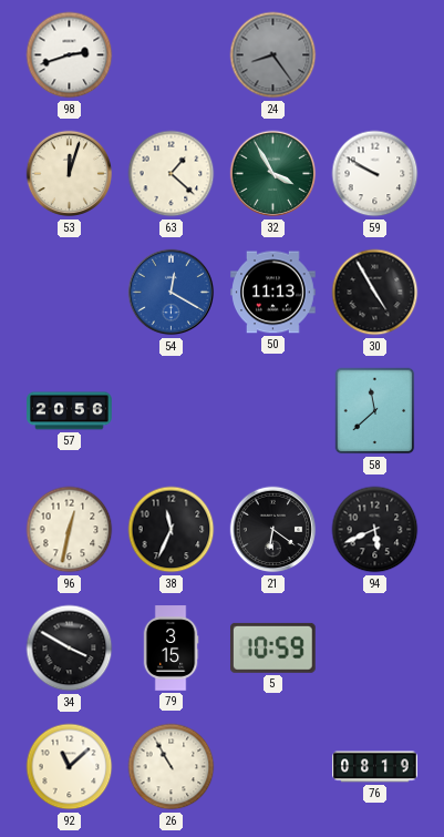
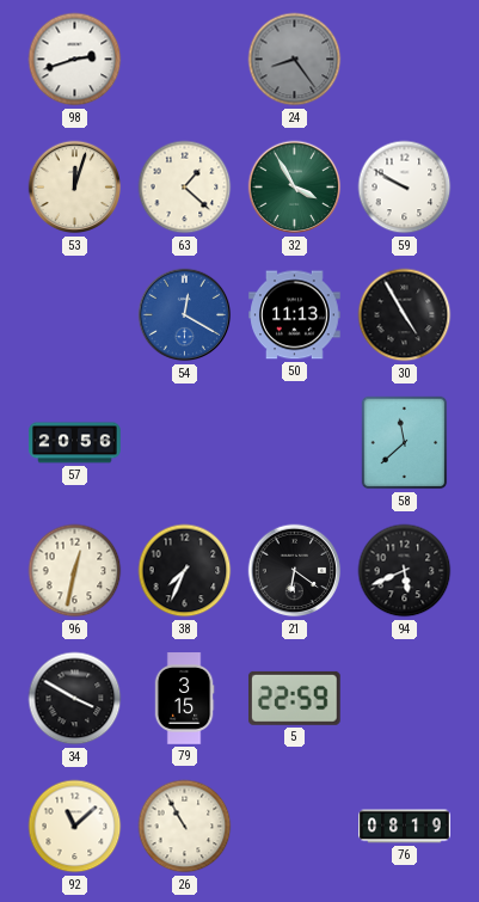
38: 11:34 -> 7:34
5: 10:59 -> 22:59
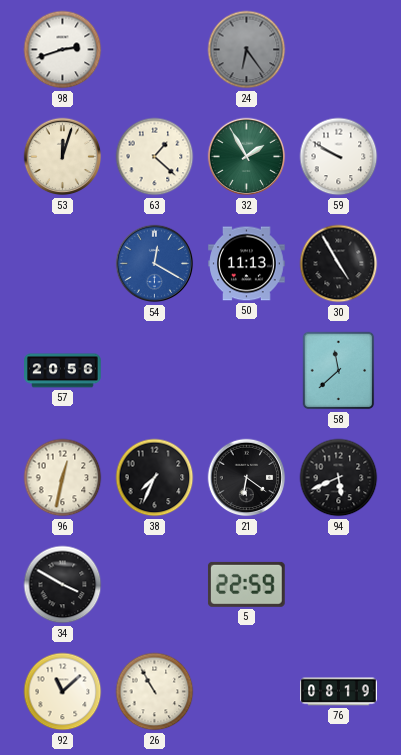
24: 8:24 -> 6:24
32: 3:55 -> 1:55
79: 3:15 -> none
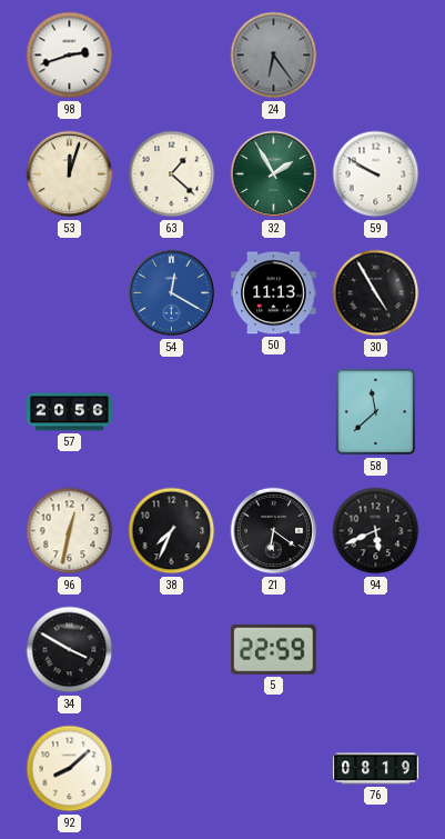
92: 11:08 -> 8:08
26: 10:55 -> none
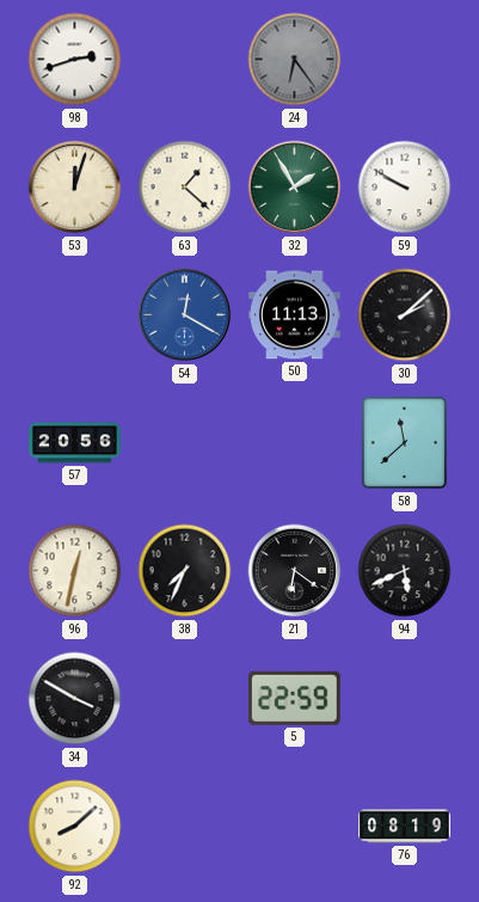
30: 4:55 -> 2:08
